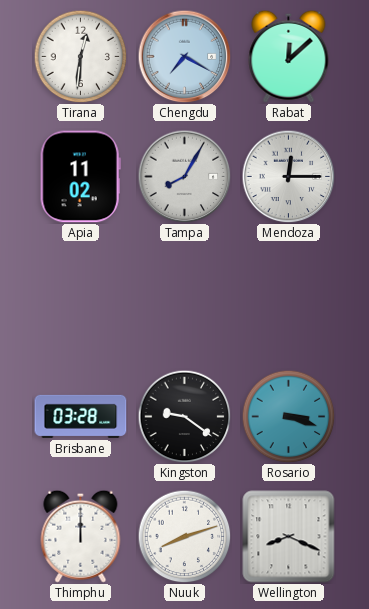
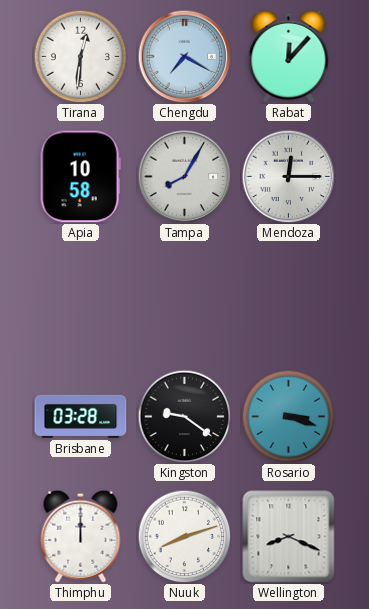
Rabat: 12:08 -> 12:07
Apia: 11:02 -> 10:58
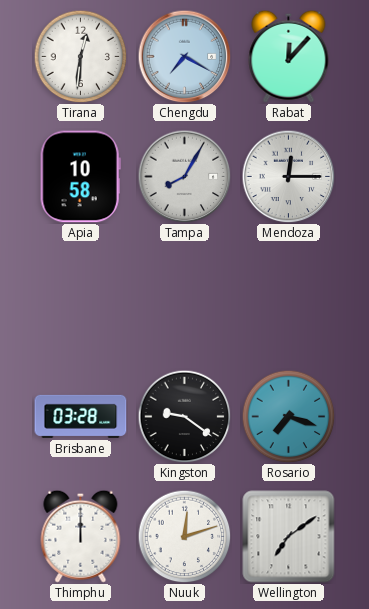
Rosario: 3:18 -> 7:18
Nuuk: 8:12 -> 12:12
Wellington: 8:19 -> 7:09
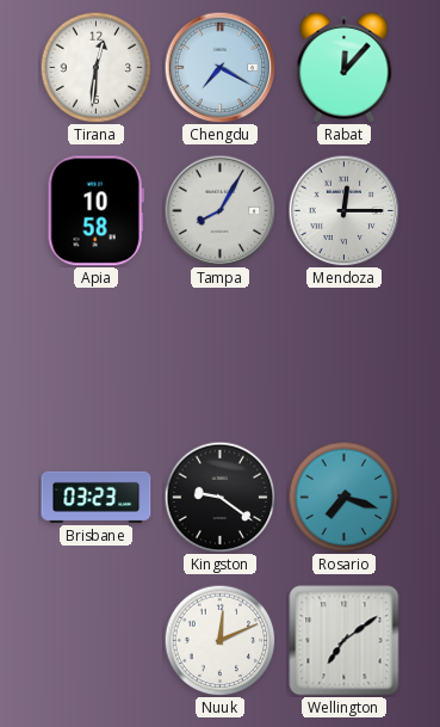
Brisbane: 03:28 -> 03:23
Thimphu: 12:00 -> none
Nuuk: 12:12 -> 12:11
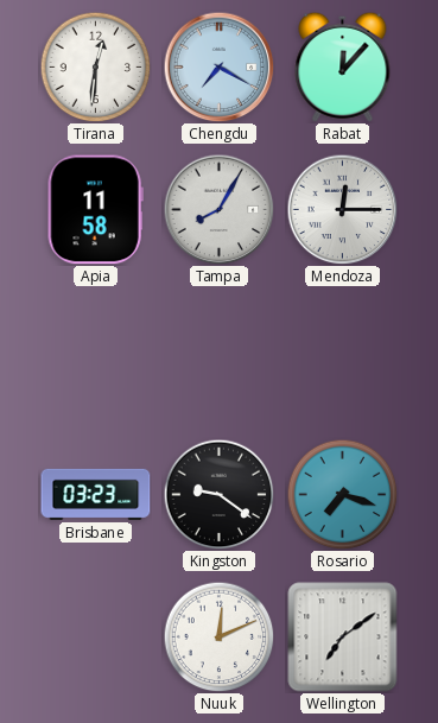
Apia: 10:58 -> 11:58
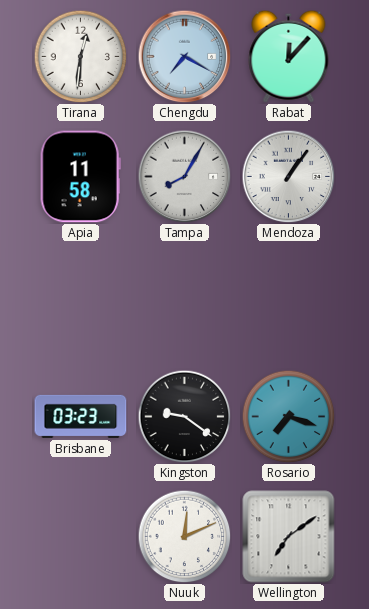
Mendoza: 12:15 -> 1:06
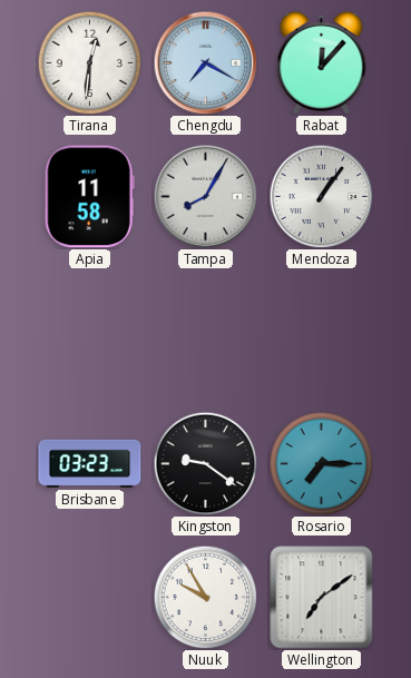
Rosario: 7:18 -> 7:15
Nuuk: 12:11 -> 9:55
